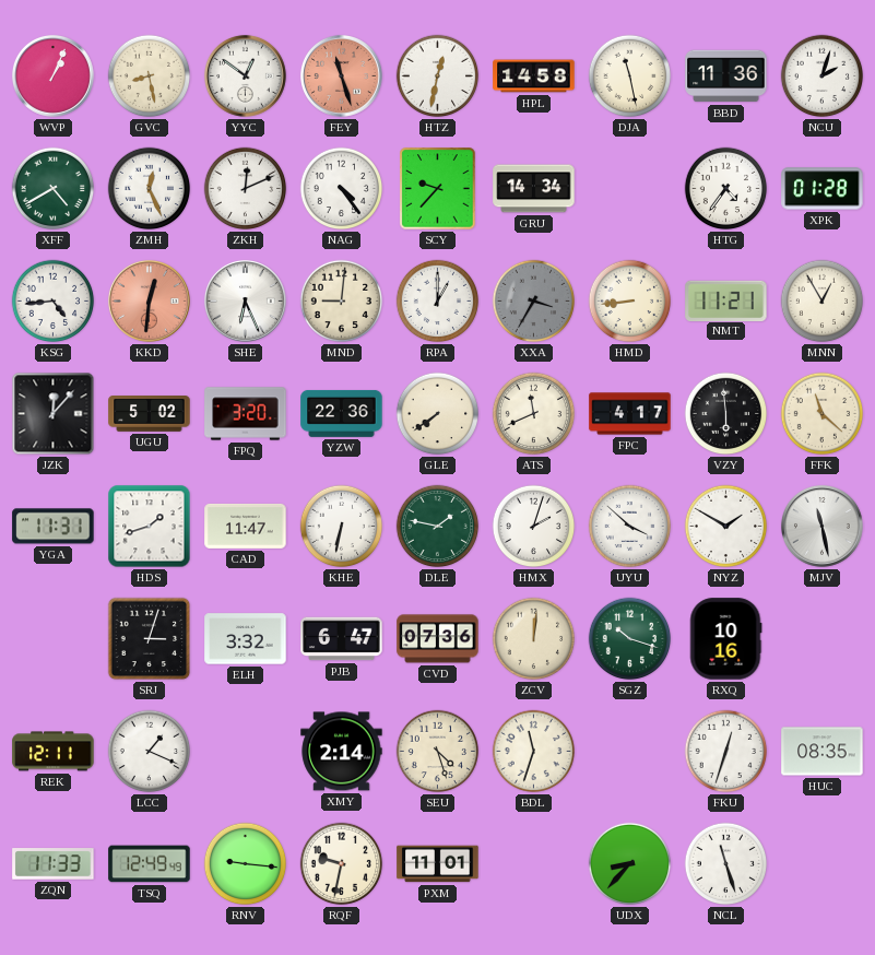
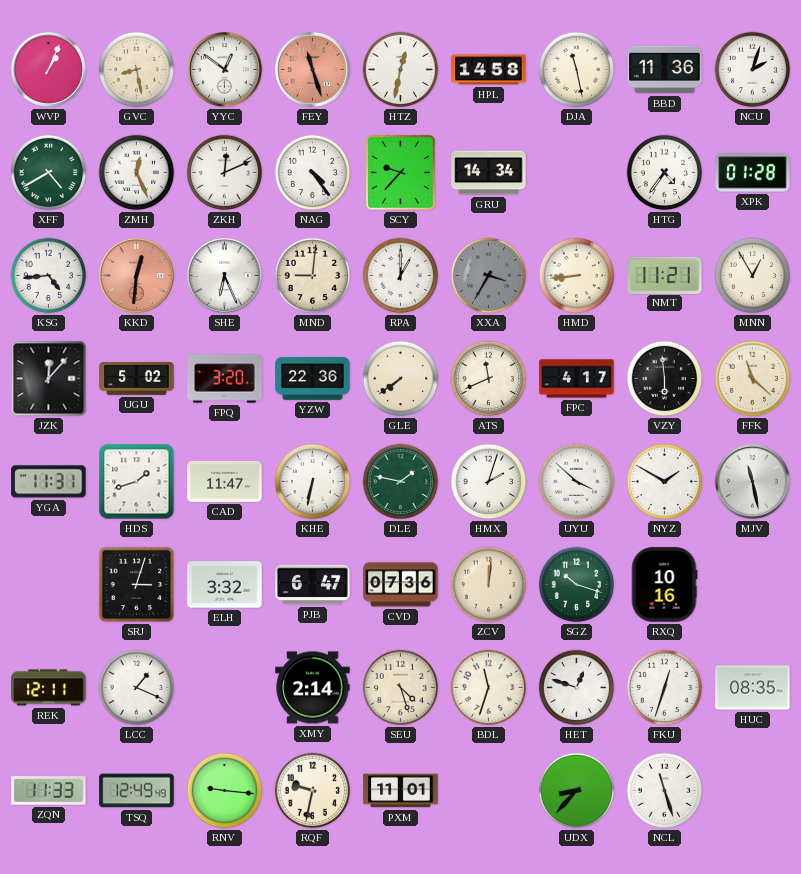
HET: none -> 12:48
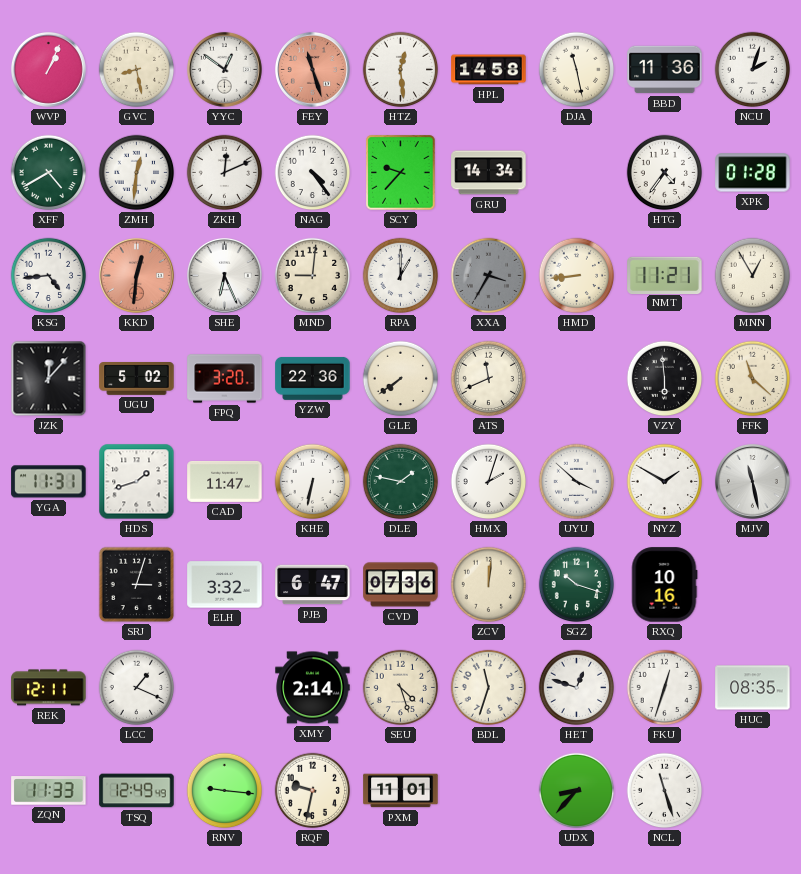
HTZ: 12:32 -> 12:29
ZMH: 12:26 -> 12:31
FPC: 4:17 -> none
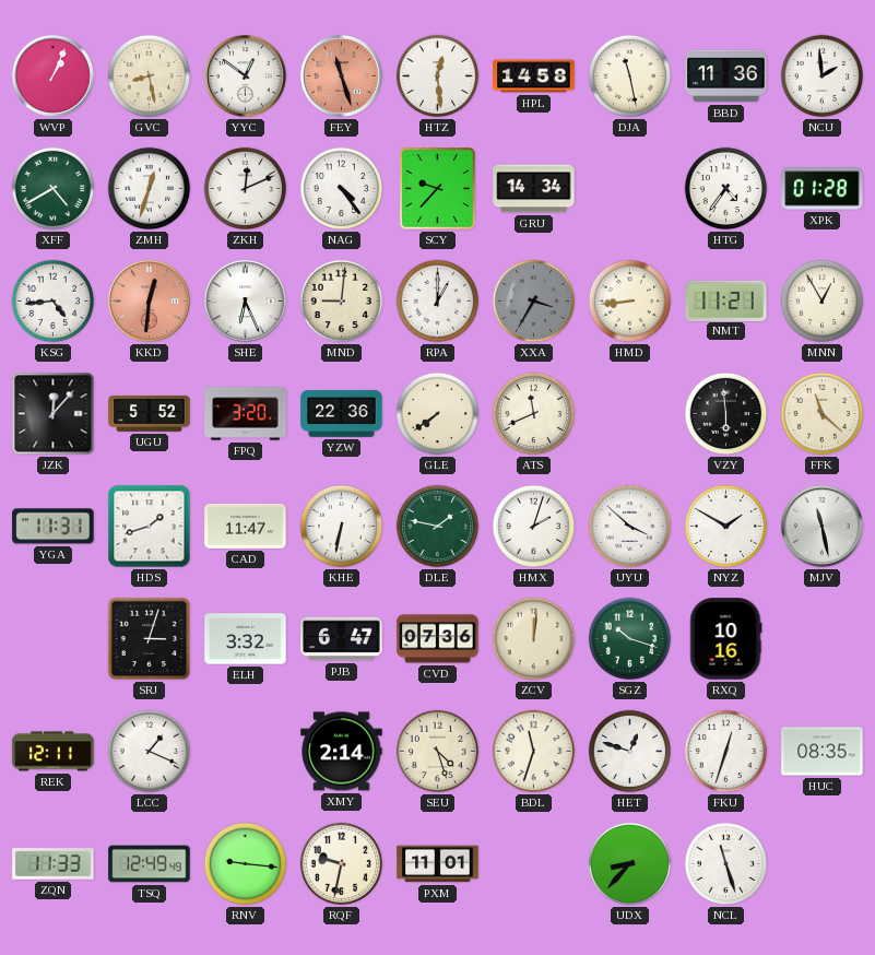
NCU: 2:03 -> 1:59
ZMH: 12:31 -> 12:33
UGU: 5:02 -> 5:52
